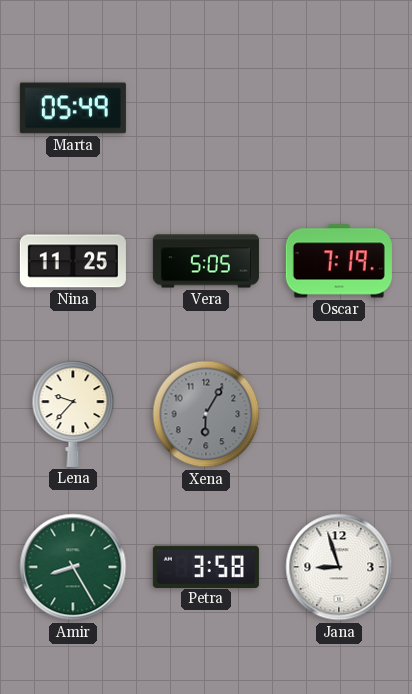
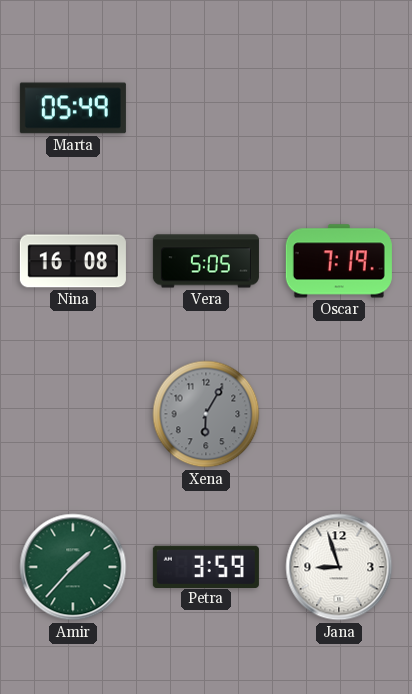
Nina: 11:25 -> 16:08
Lena: 9:37 -> none
Amir: 8:25 -> 1:37
Petra: 3:58 -> 3:59
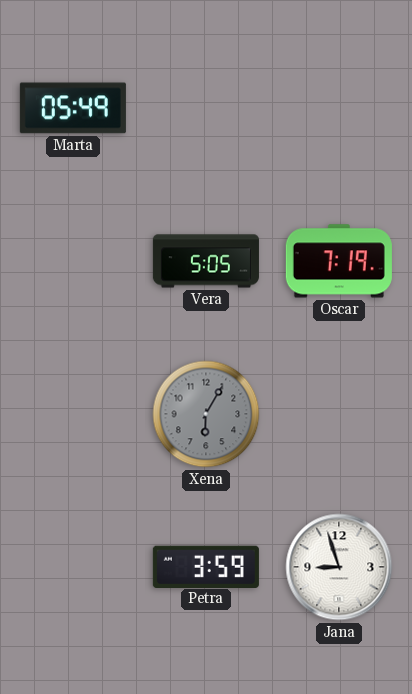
Nina: 16:08 -> none
Amir: 1:37 -> none
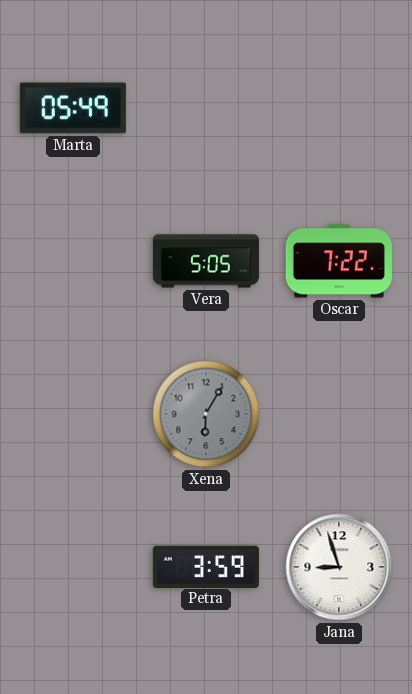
Oscar: 7:19 -> 7:22
